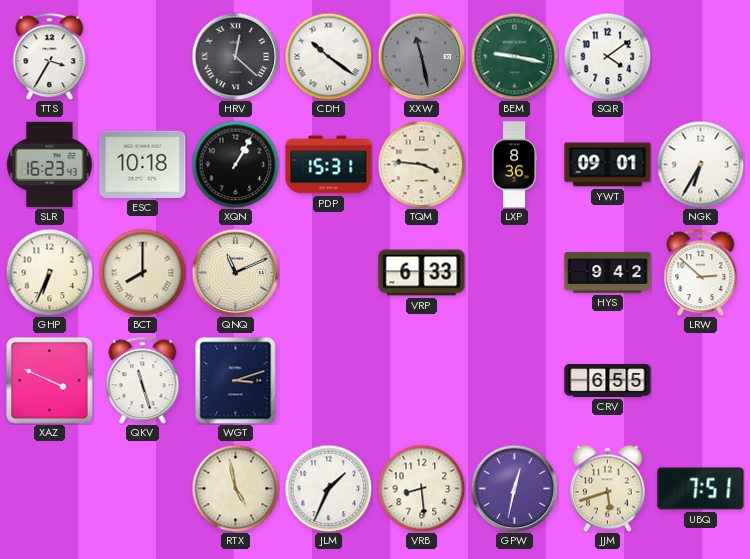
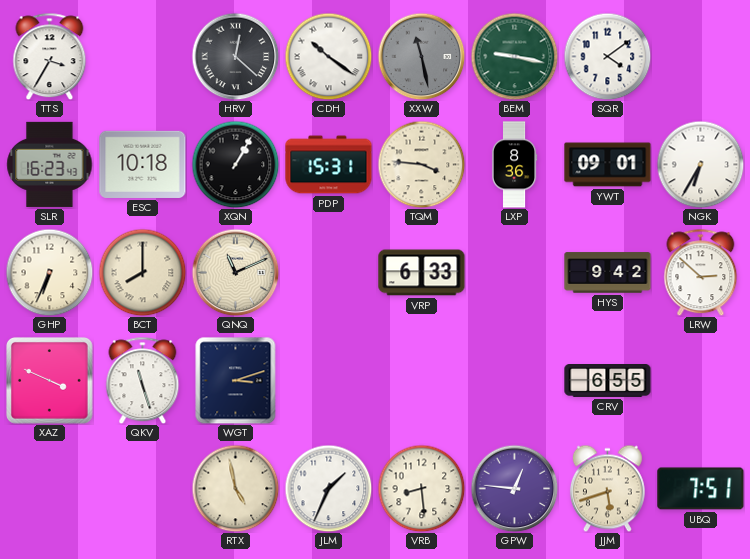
GPW: 12:32 -> 12:46
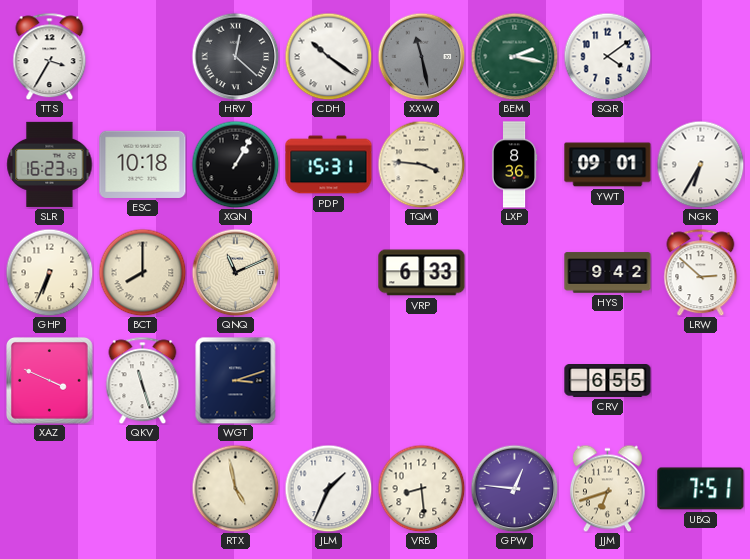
BEM: 9:17 -> 2:17
JJM: 5:42 -> 6:42
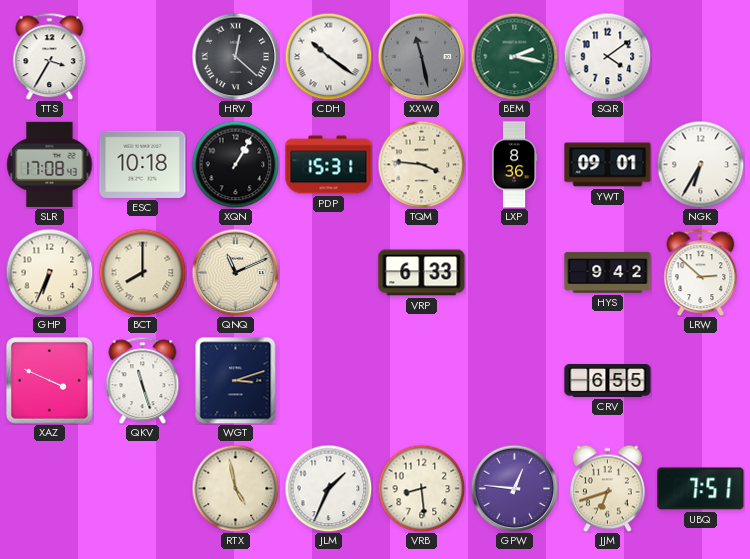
SLR: 16:23 -> 17:08
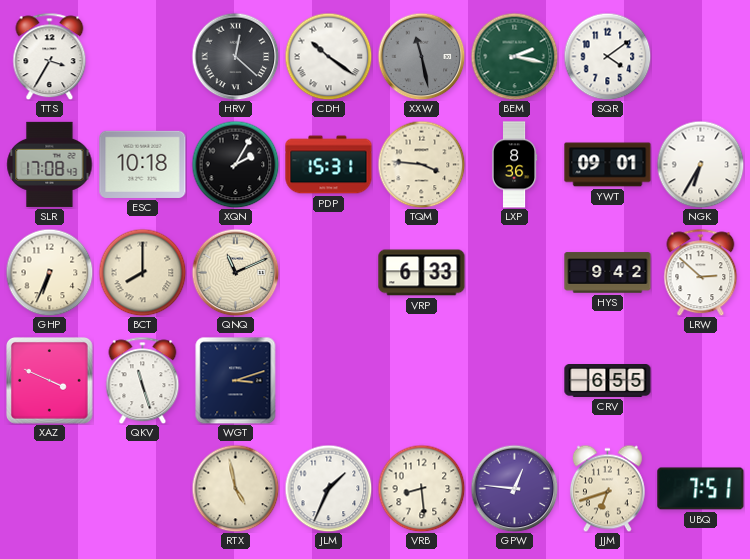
XQN: 1:05 -> 2:05
